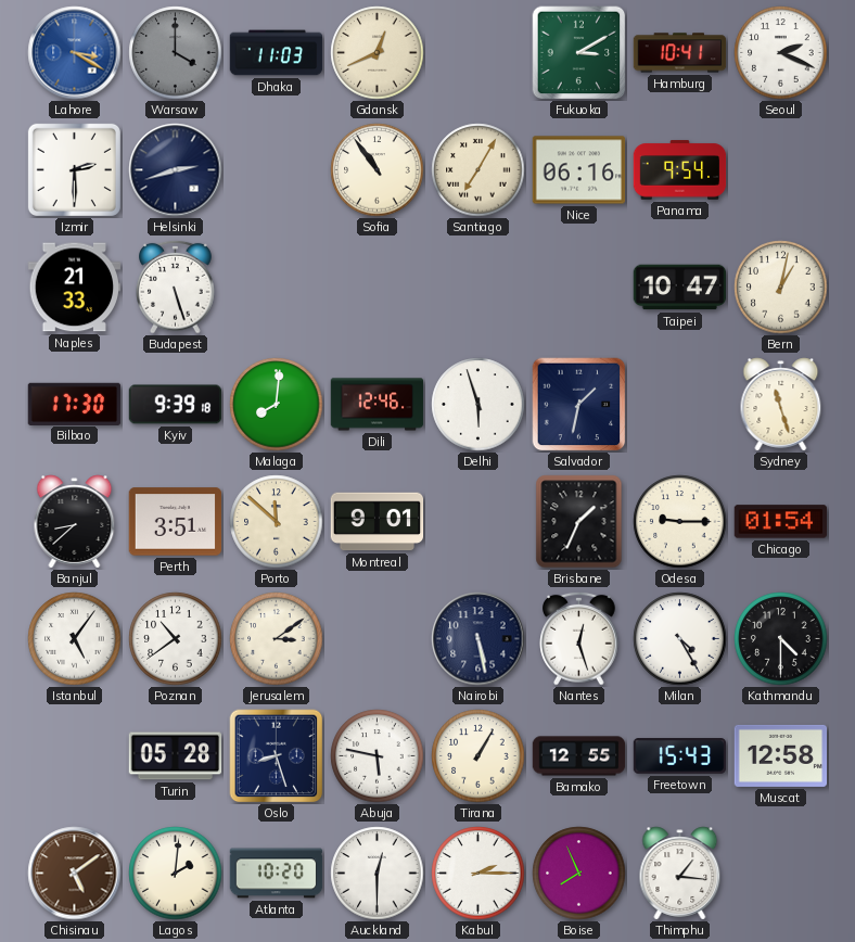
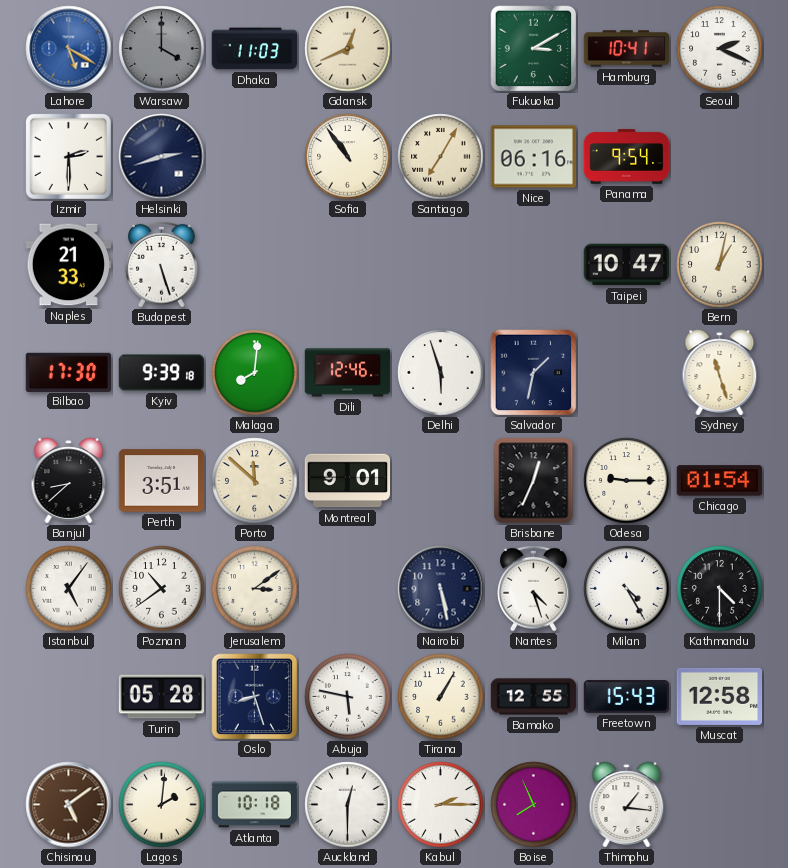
Lahore: 3:20 -> 5:20
Brisbane: 1:34 -> 12:34
Nantes: 12:27 -> 4:27
Atlanta: 10:20 -> 10:18
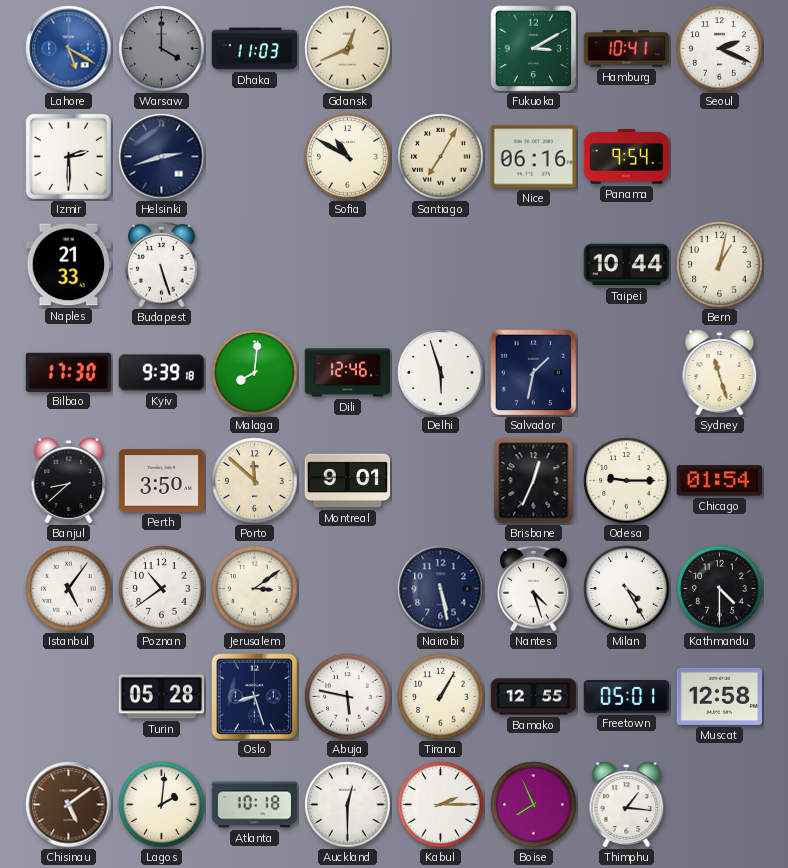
Sofia: 10:54 -> 10:50
Taipei: 10:47 -> 10:44
Perth: 3:51 -> 3:50
Freetown: 15:43 -> 05:01
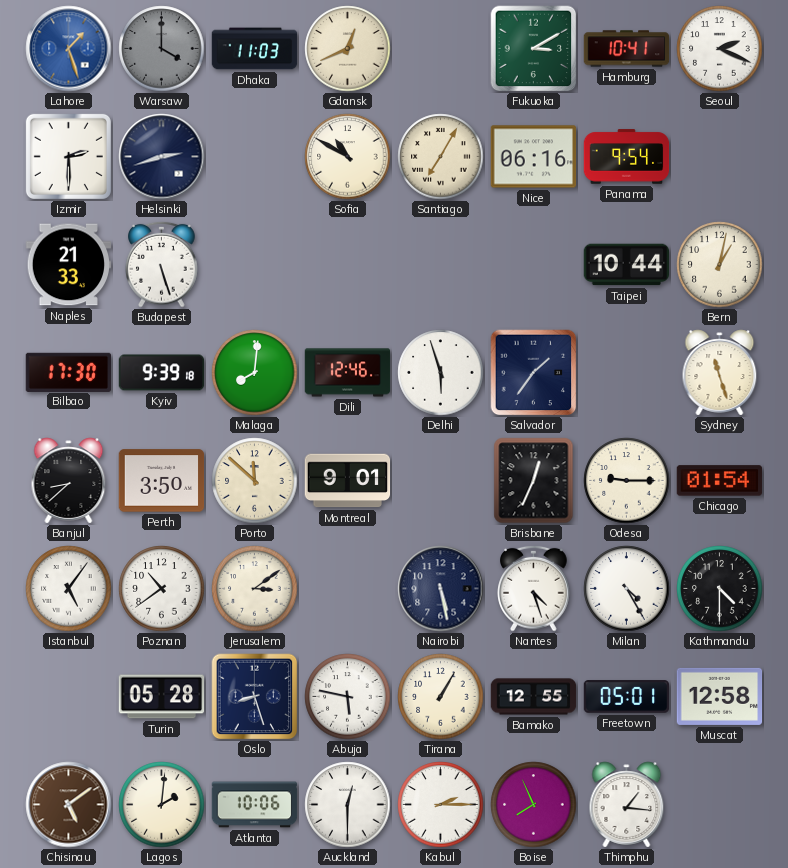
Lahore: 5:20 -> 1:27
Salvador: 1:32 -> 1:36
Atlanta: 10:18 -> 10:06
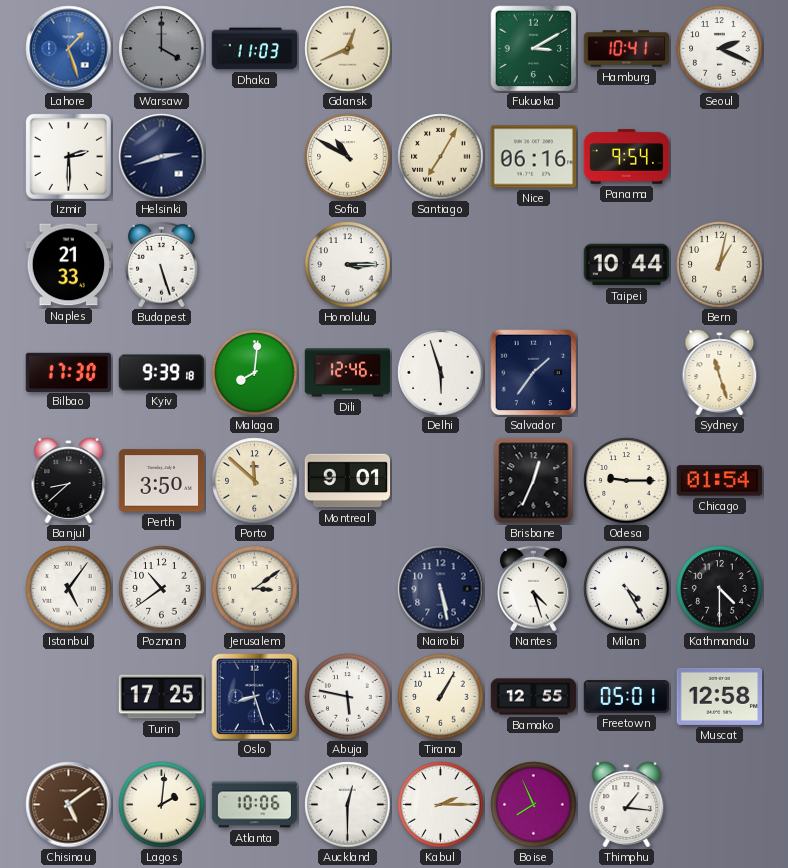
Honolulu: none -> 3:15
Turin: 05:28 -> 17:25
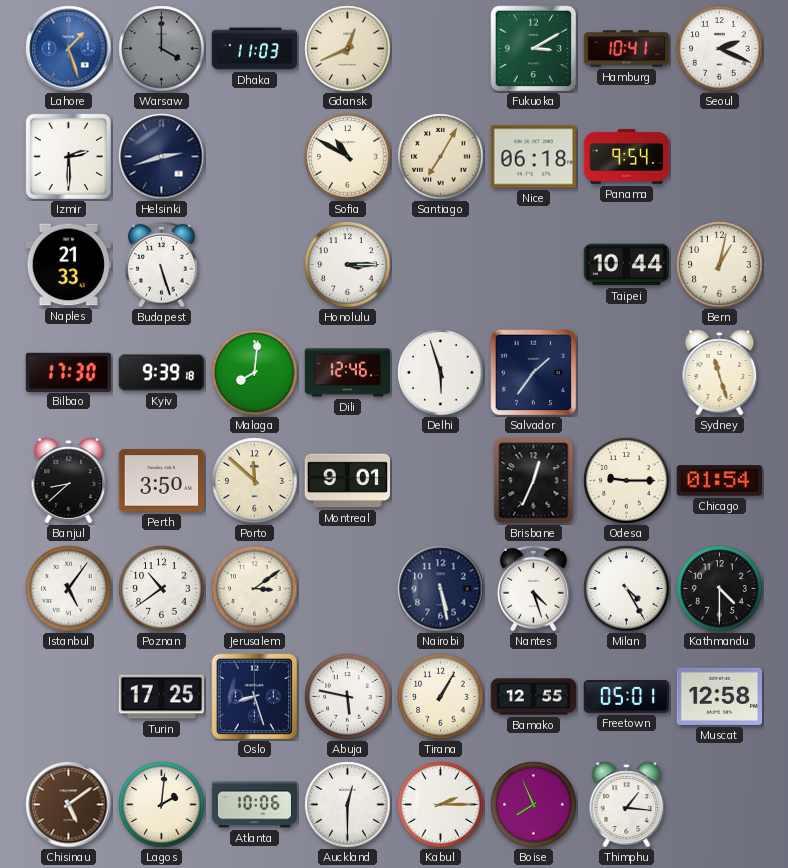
Nice: 06:16 -> 06:18
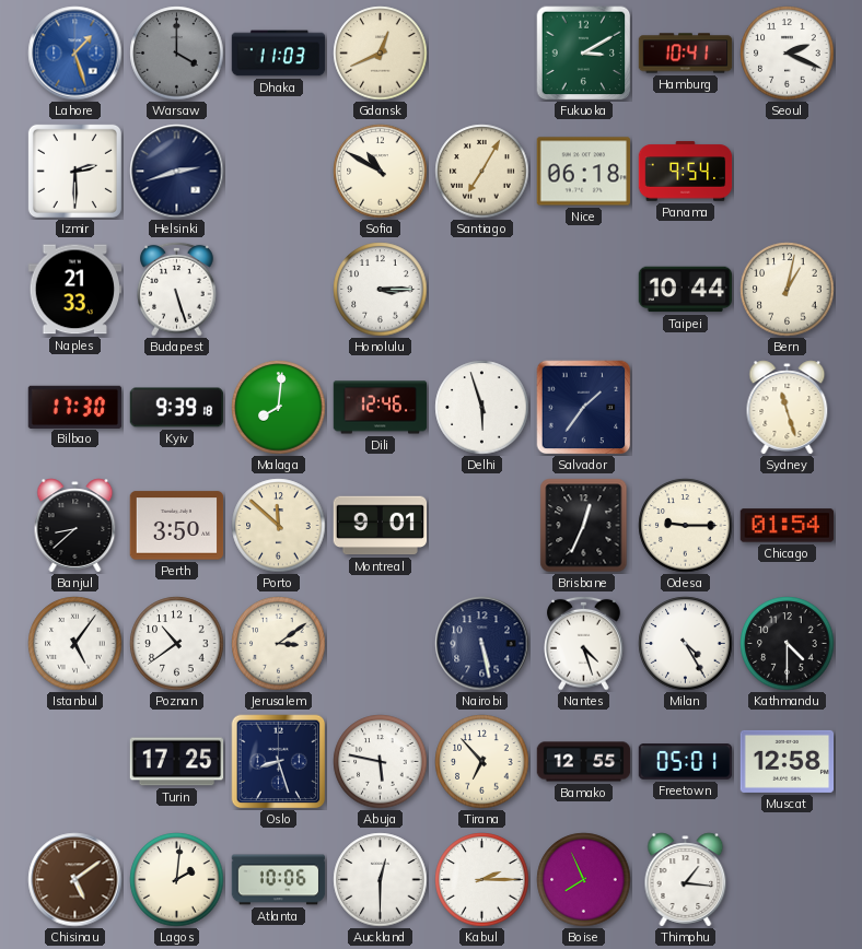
Tirana: 1:05 -> 6:53
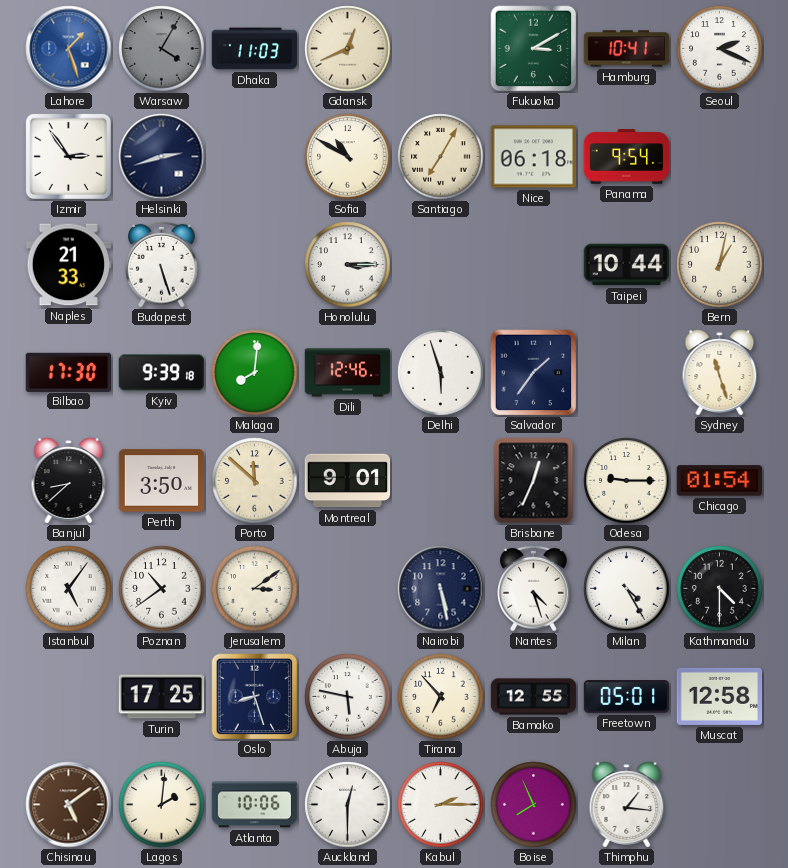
Warsaw: 4:00 -> 4:05
Izmir: 2:30 -> 2:54
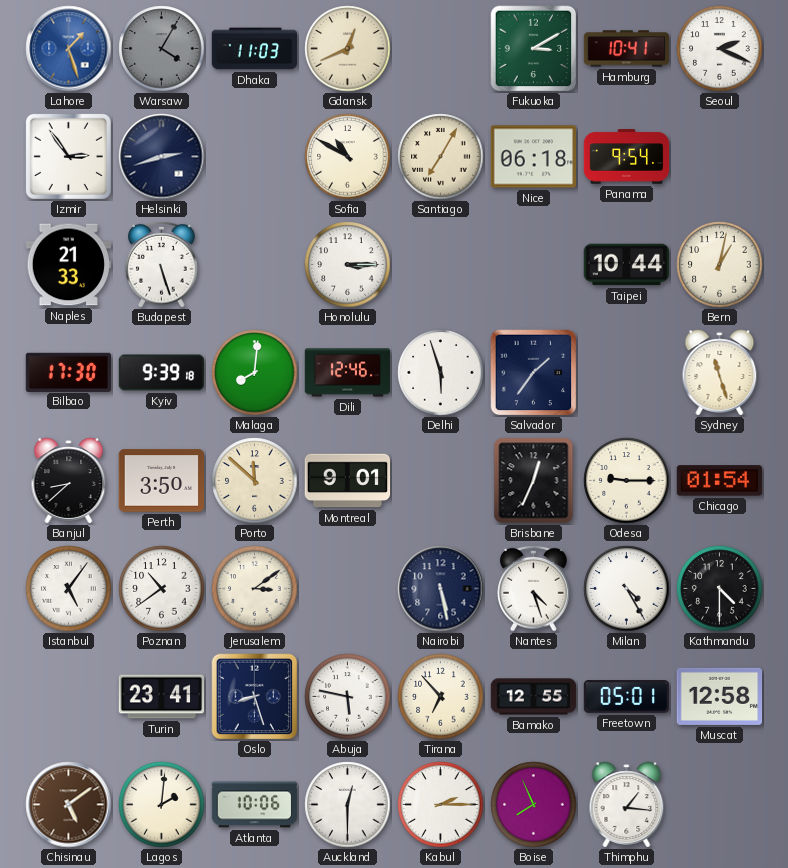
Turin: 17:25 -> 23:41
